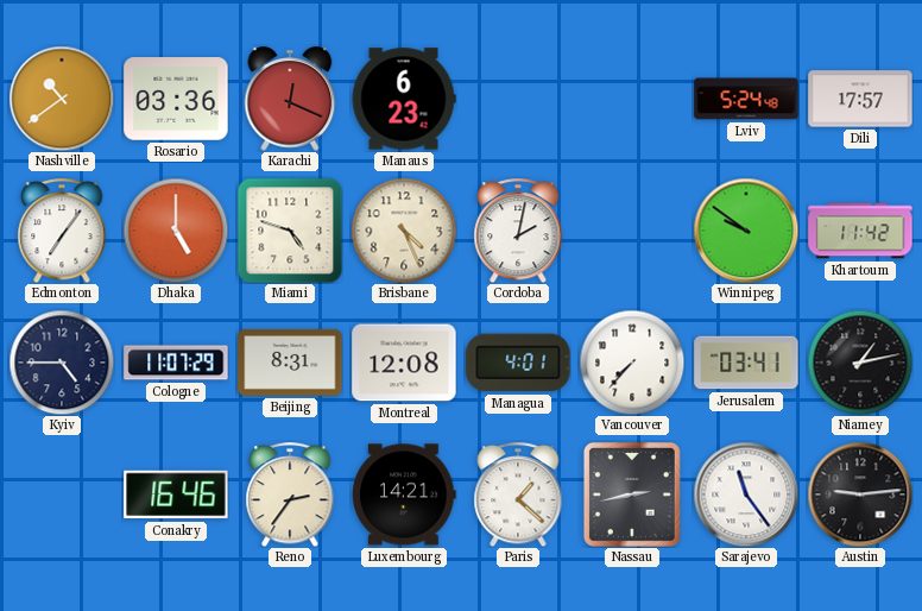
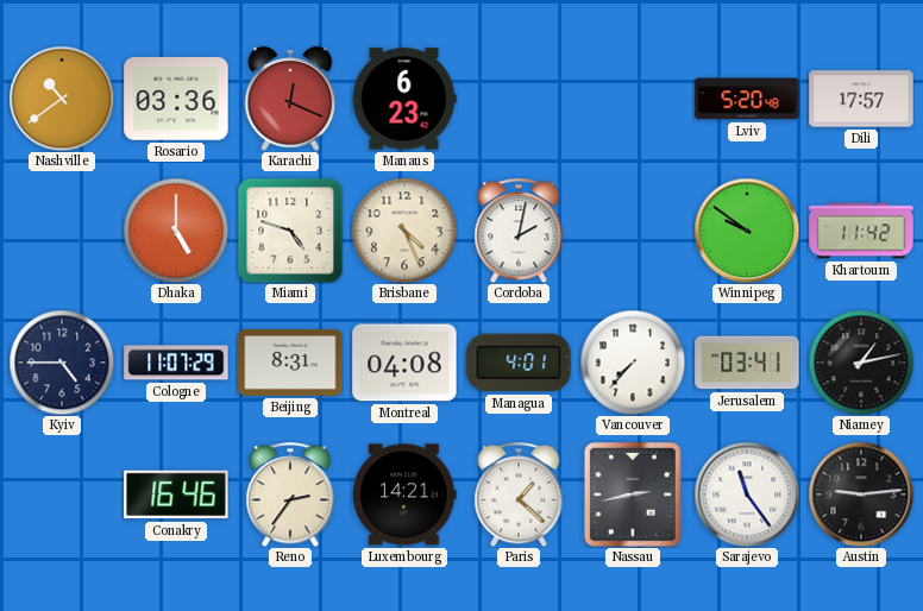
Lviv: 5:24 -> 5:20
Edmonton: 7:06 -> none
Montreal: 12:08 -> 04:08
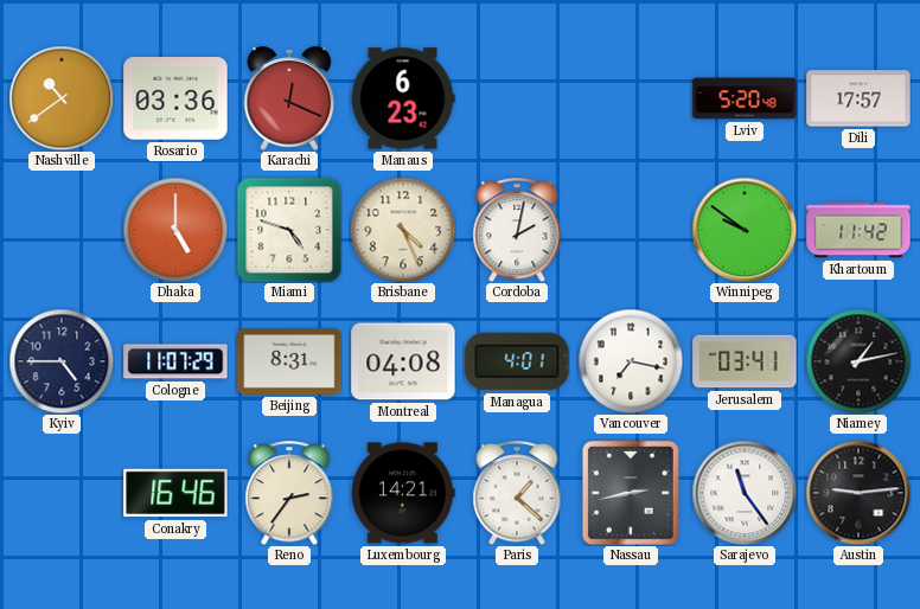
Vancouver: 7:37 -> 7:17
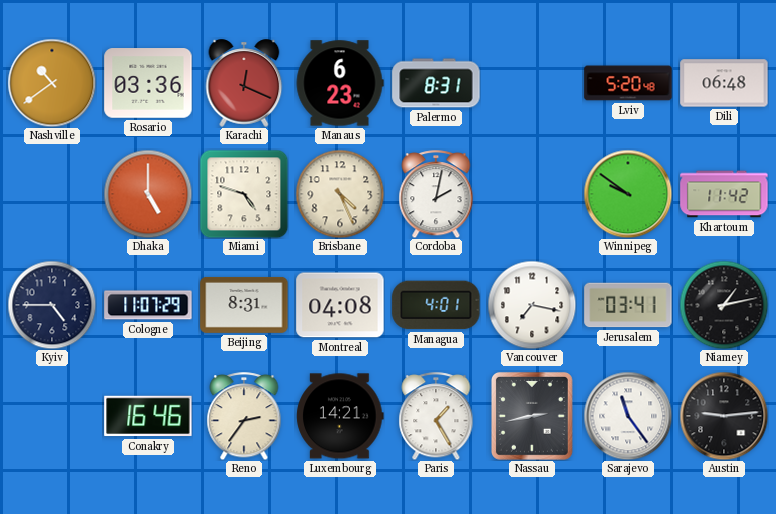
Palermo: none -> 8:31
Dili: 17:57 -> 06:48
Paris: 1:22 -> 1:25
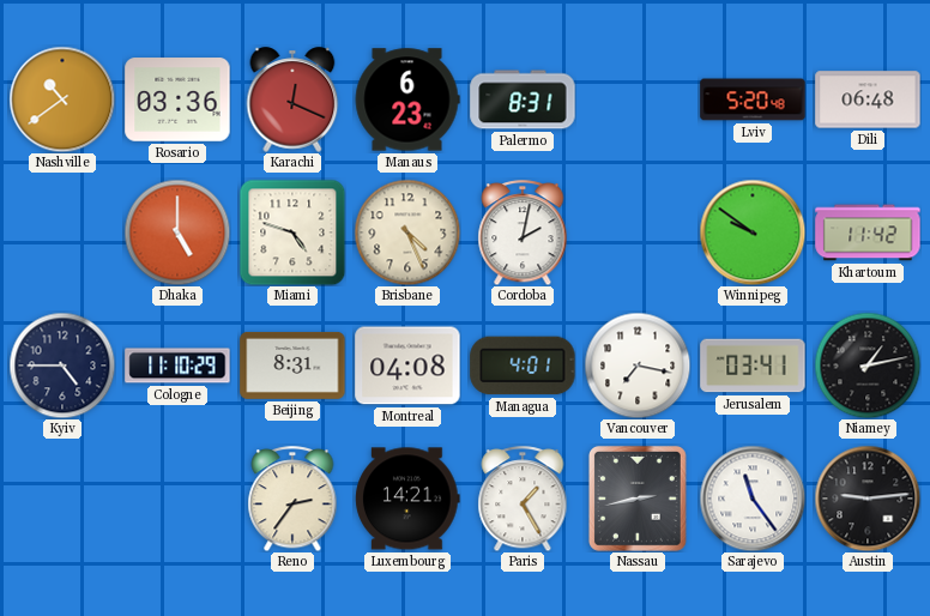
Cologne: 11:07 -> 11:10
Conakry: 16:46 -> none
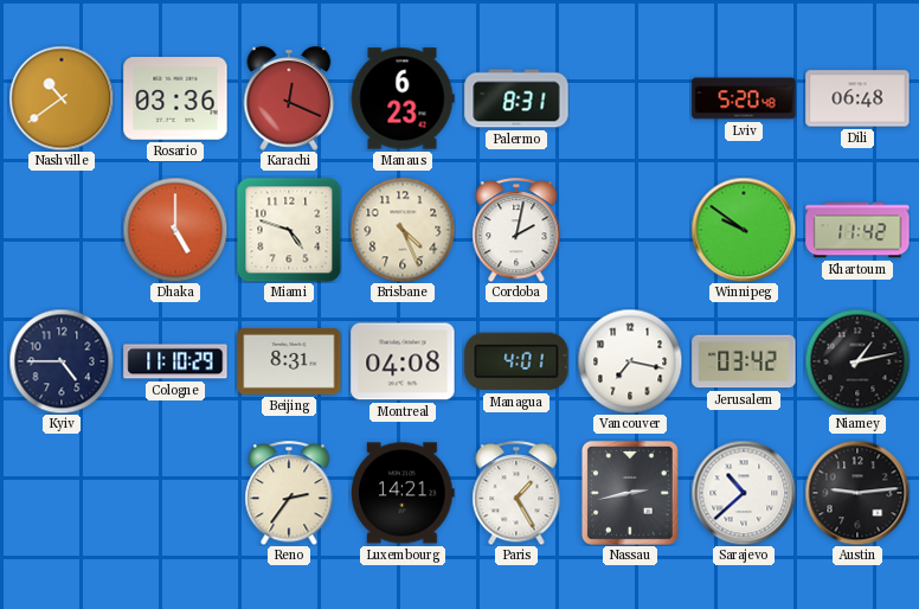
Jerusalem: 03:41 -> 03:42
Sarajevo: 11:24 -> 10:38
